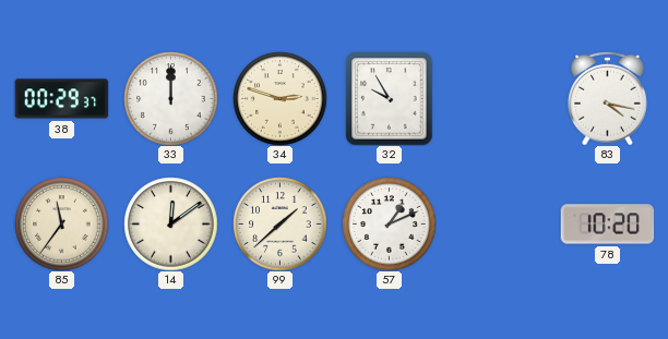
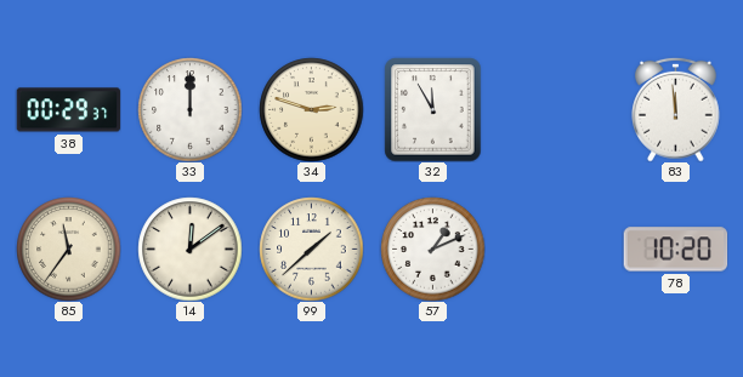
32: 9:55 -> 11:55
83: 4:17 -> 11:59
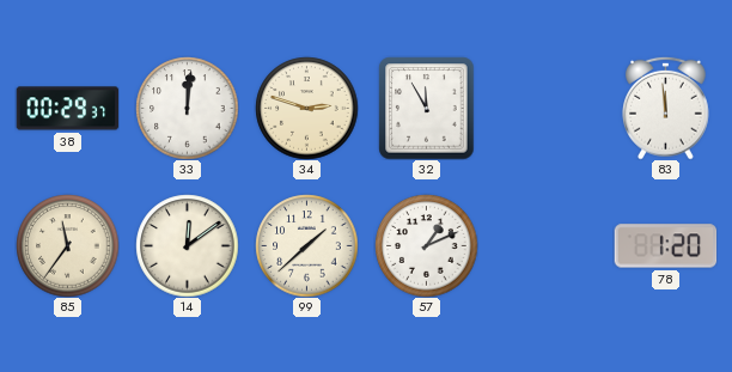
33: 12:00 -> 12:01
78: 10:20 -> 1:20
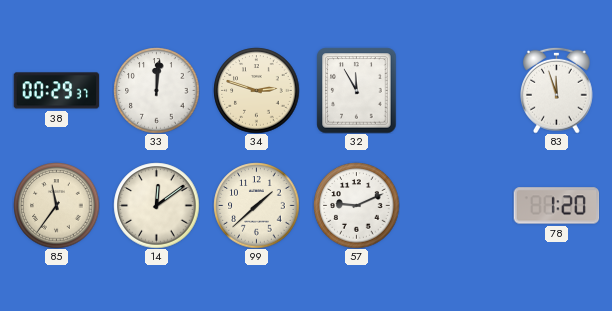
83: 11:59 -> 11:57
57: 1:11 -> 9:11
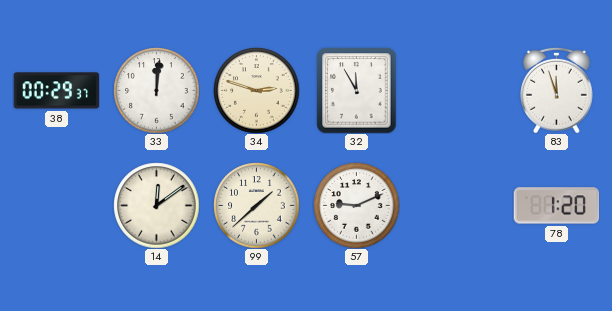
85: 11:36 -> none
